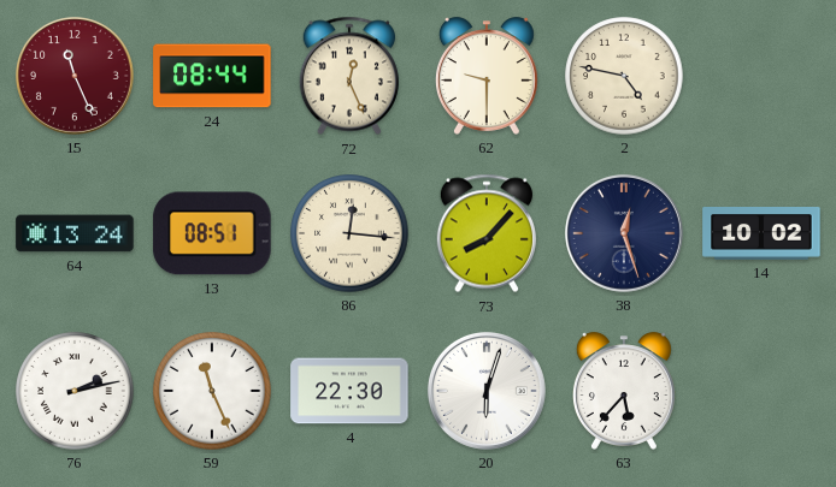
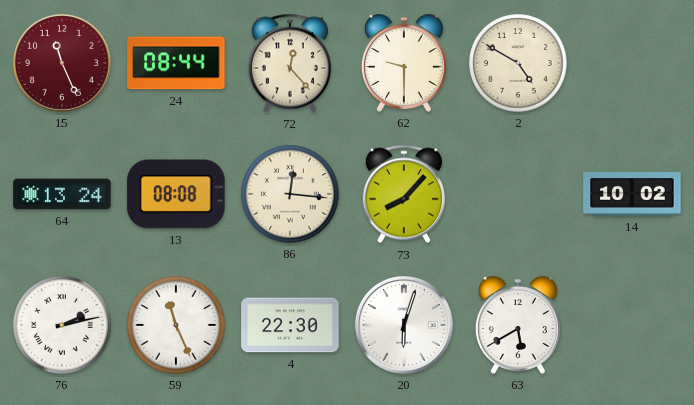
72: 12:26 -> 12:23
2: 4:47 -> 4:50
13: 08:51 -> 08:08
38: 12:27 -> none
63: 5:37 -> 5:40
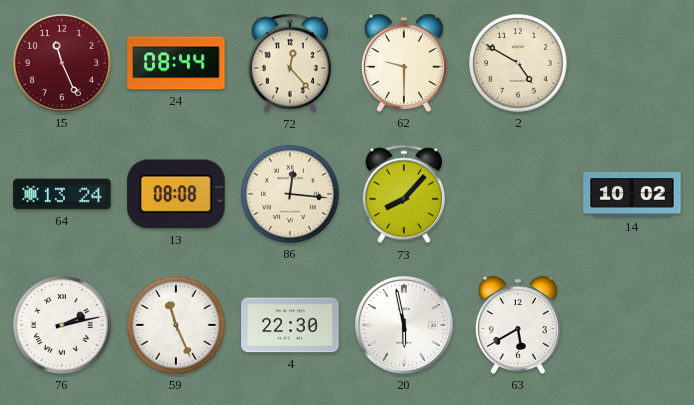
20: 6:03 -> 5:58
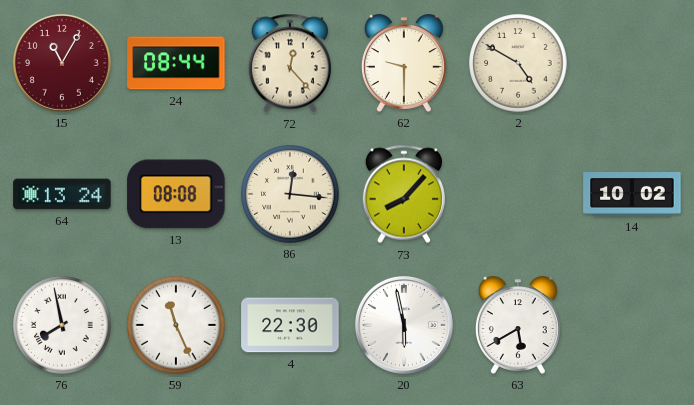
15: 11:26 -> 11:05
76: 2:13 -> 7:58
